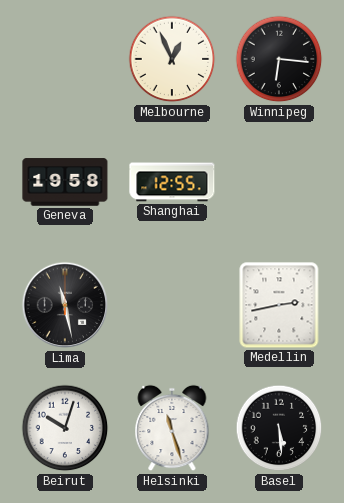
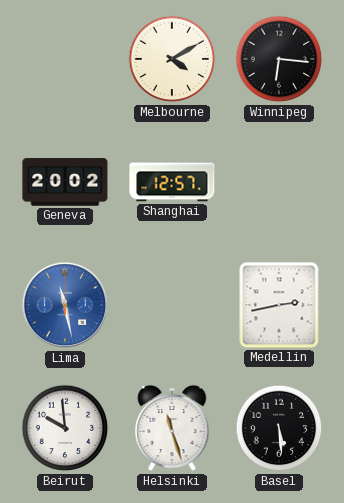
Melbourne: 12:56 -> 4:10
Geneva: 19:58 -> 20:02
Shanghai: 12:55 -> 12:57
Lima dial: black -> blue
Beirut: 10:03 -> 9:59
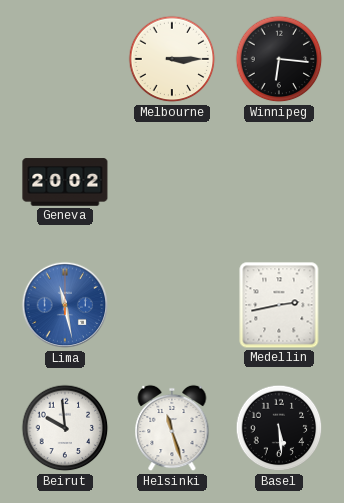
Melbourne: 4:10 -> 3:15
Shanghai: 12:57 -> none
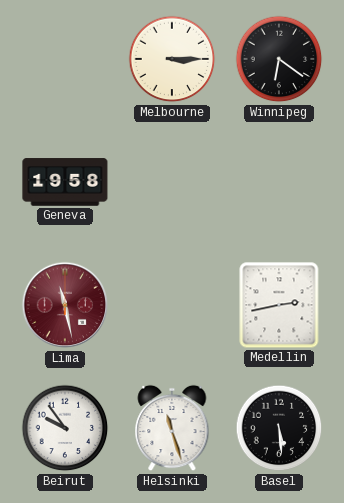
Winnipeg: 6:16 -> 6:21
Geneva: 20:02 -> 19:58
Lima dial: blue -> burgundy
Beirut: 9:59 -> 9:54
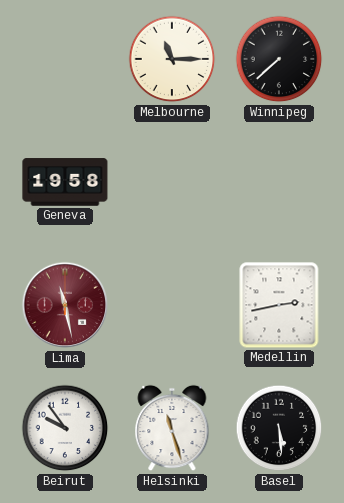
Melbourne: 3:15 -> 11:15
Winnipeg: 6:21 -> 7:38
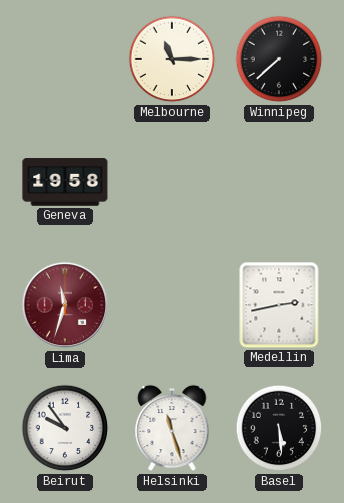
Lima: 11:28 -> 11:33
